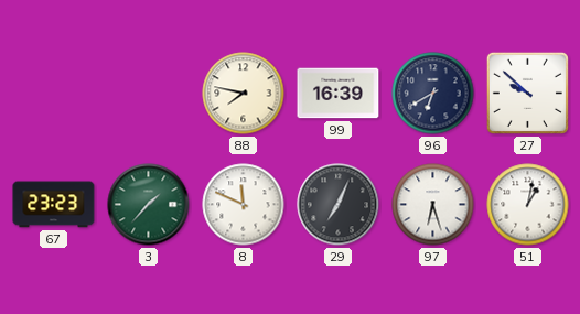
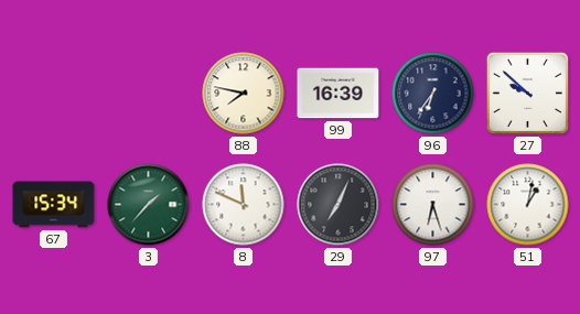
96: 6:40 -> 6:36
67: 23:23 -> 15:34
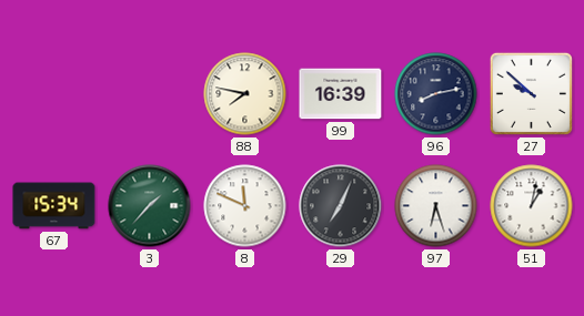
96: 6:36 -> 8:13
